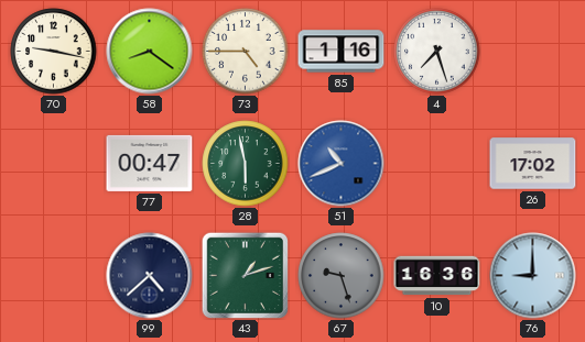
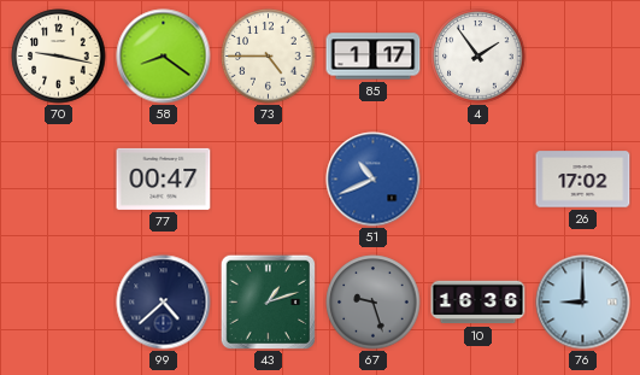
85: 1:16 -> 1:17
4: 7:27 -> 1:54
28: 5:58 -> none
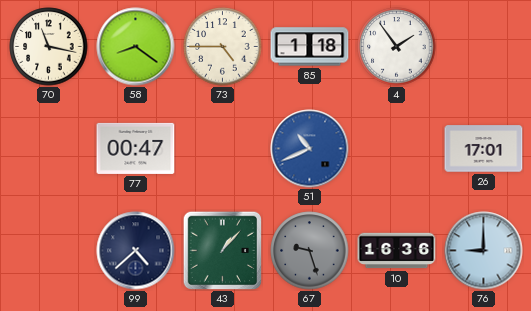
70: 9:17 -> 11:17
85: 1:17 -> 1:18
26: 17:02 -> 17:01
43: 1:12 -> 1:07
